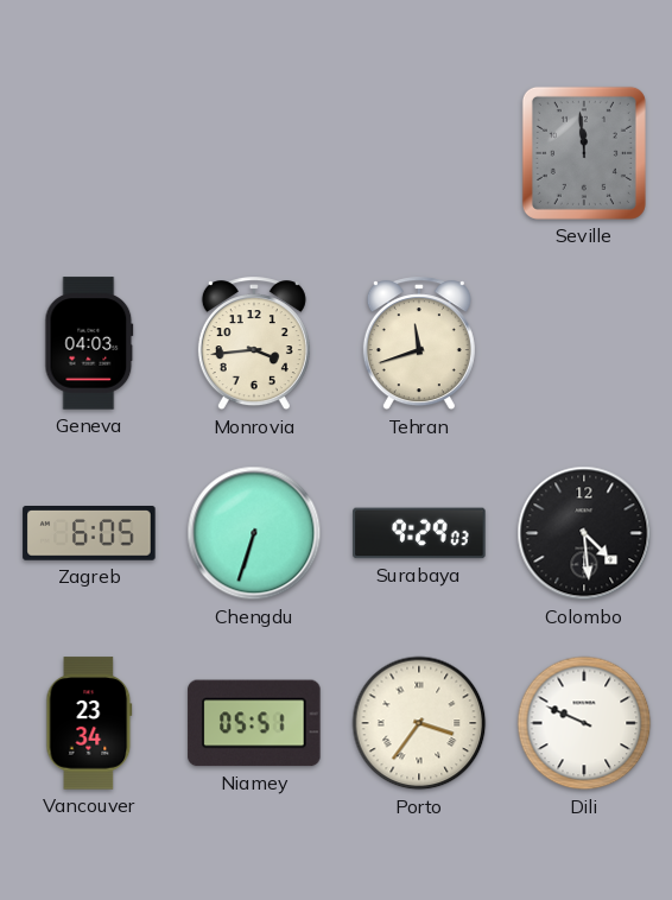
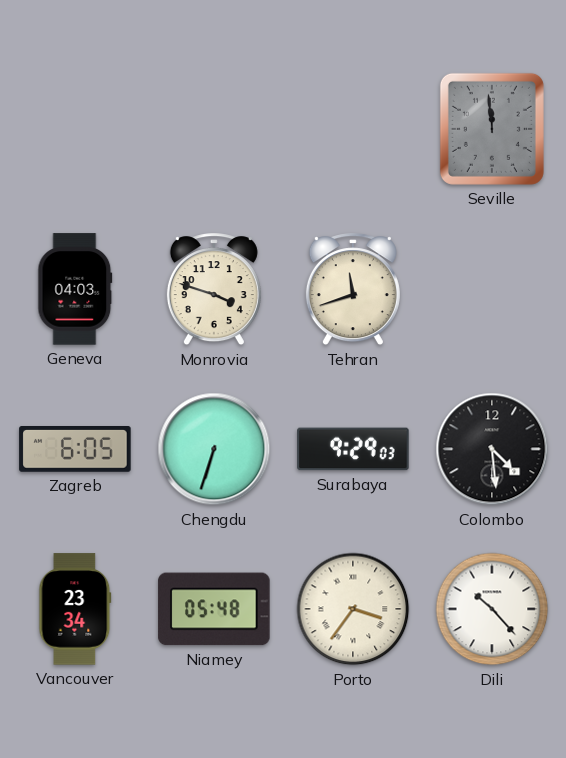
Monrovia: 3:44 -> 3:48
Niamey: 05:51 -> 05:48
Dili: 9:49 -> 10:23
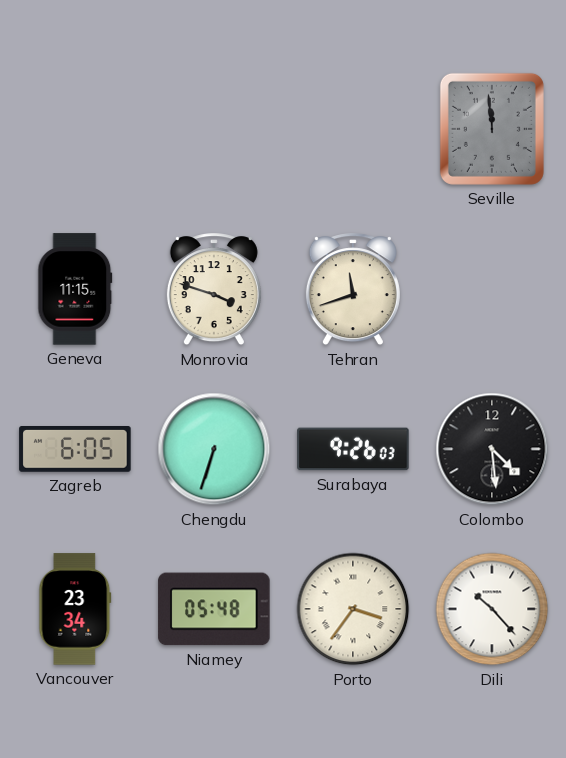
Geneva: 04:03 -> 11:15
Surabaya: 9:29 -> 9:26
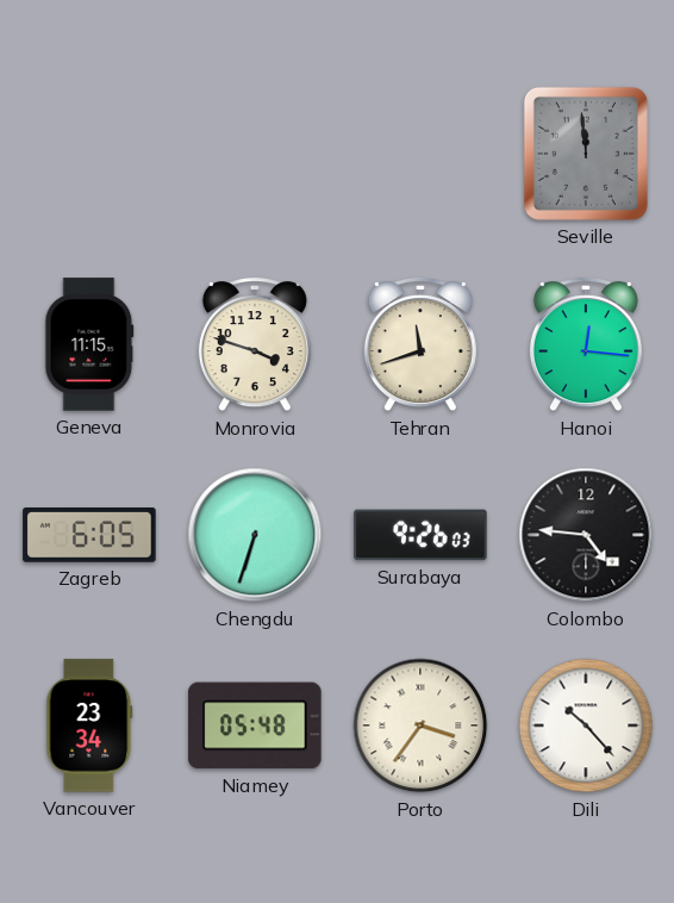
Hanoi: none -> 12:16
Colombo: 4:29 -> 4:46
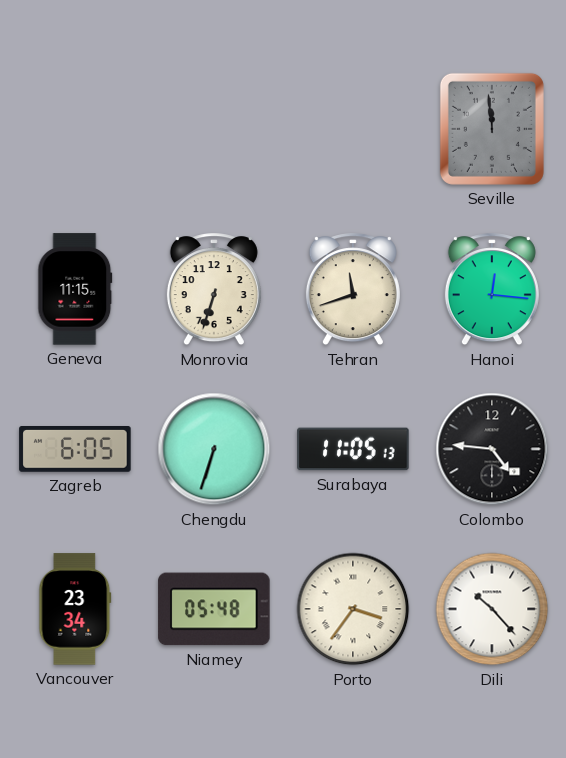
Monrovia: 3:48 -> 6:33
Surabaya: 9:26 -> 11:05
